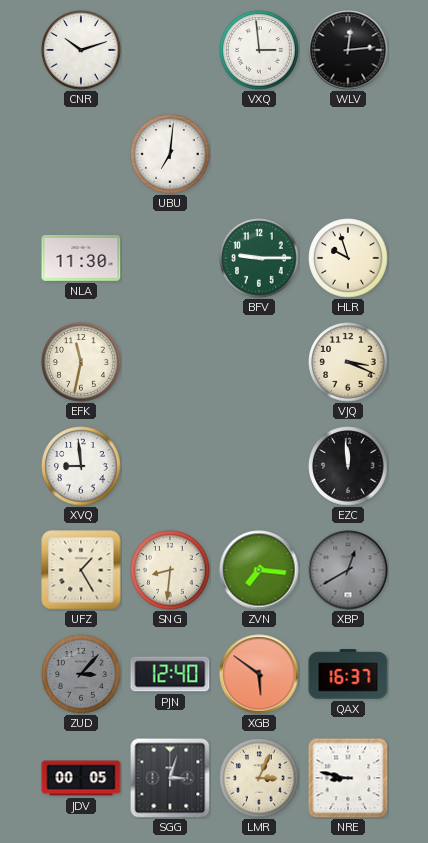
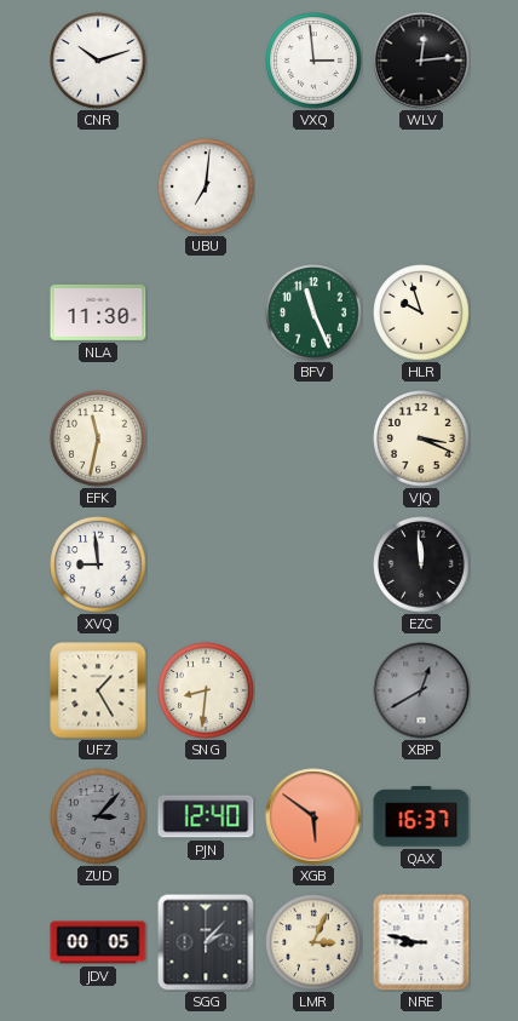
BFV: 9:15 -> 11:26
ZVN: 7:16 -> none
SGG: 3:03 -> 2:07
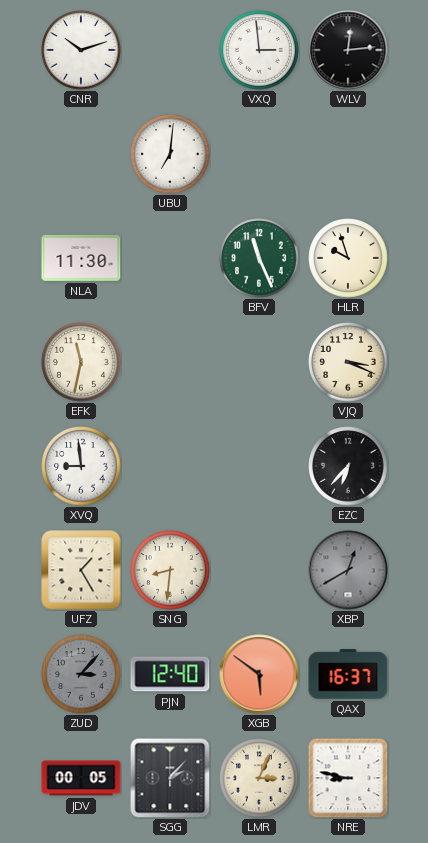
EZC: 11:59 -> 6:37
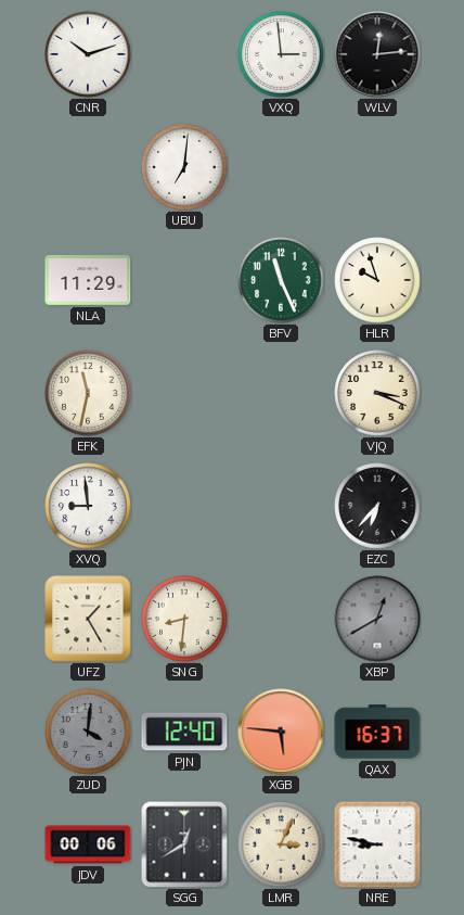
NLA: 11:30 -> 11:29
ZUD: 3:07 -> 4:01
XGB: 5:51 -> 5:46
JDV: 00:05 -> 00:06
SGG: 2:07 -> 12:40
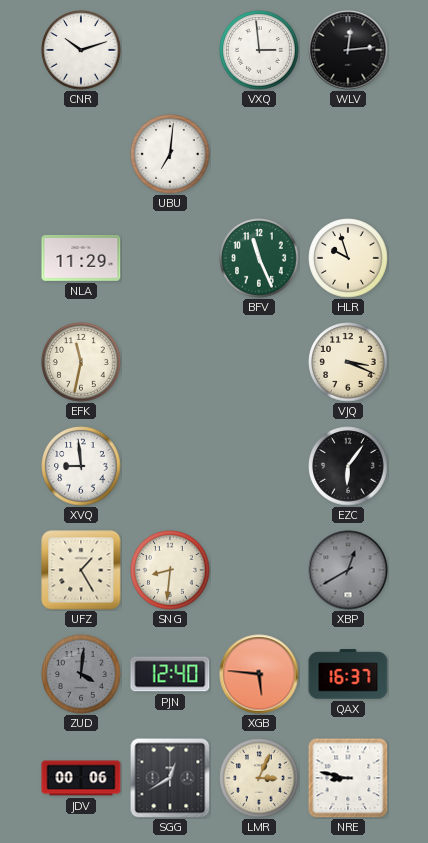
EZC: 6:37 -> 6:06
